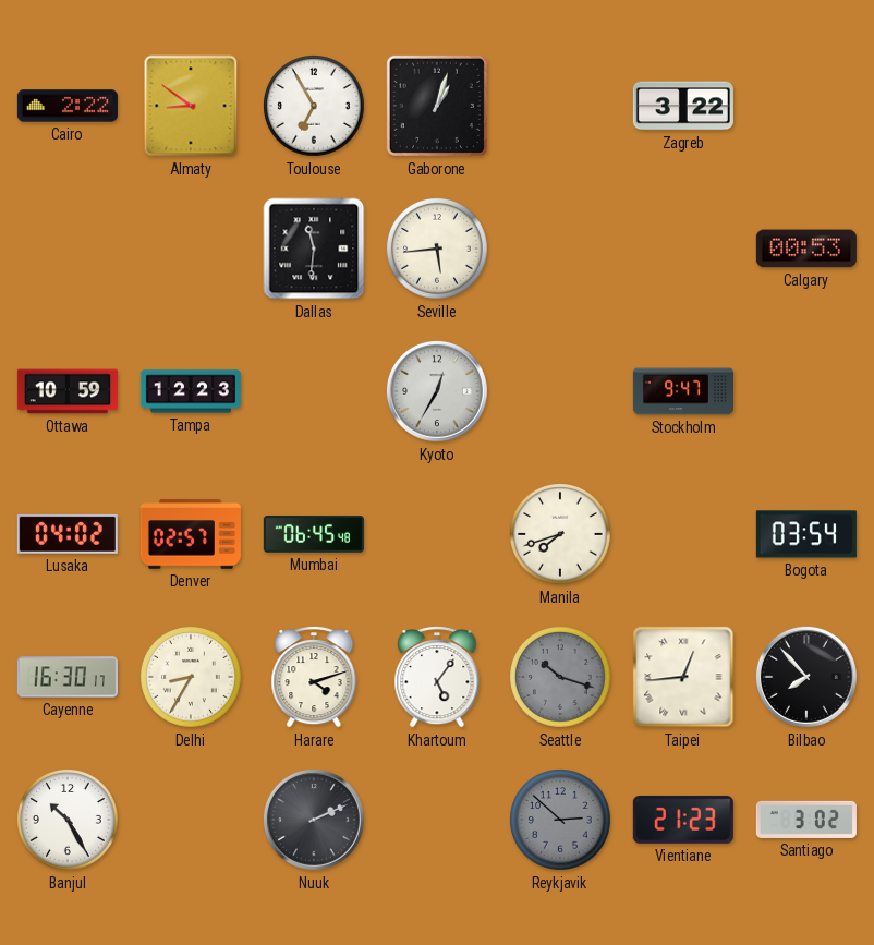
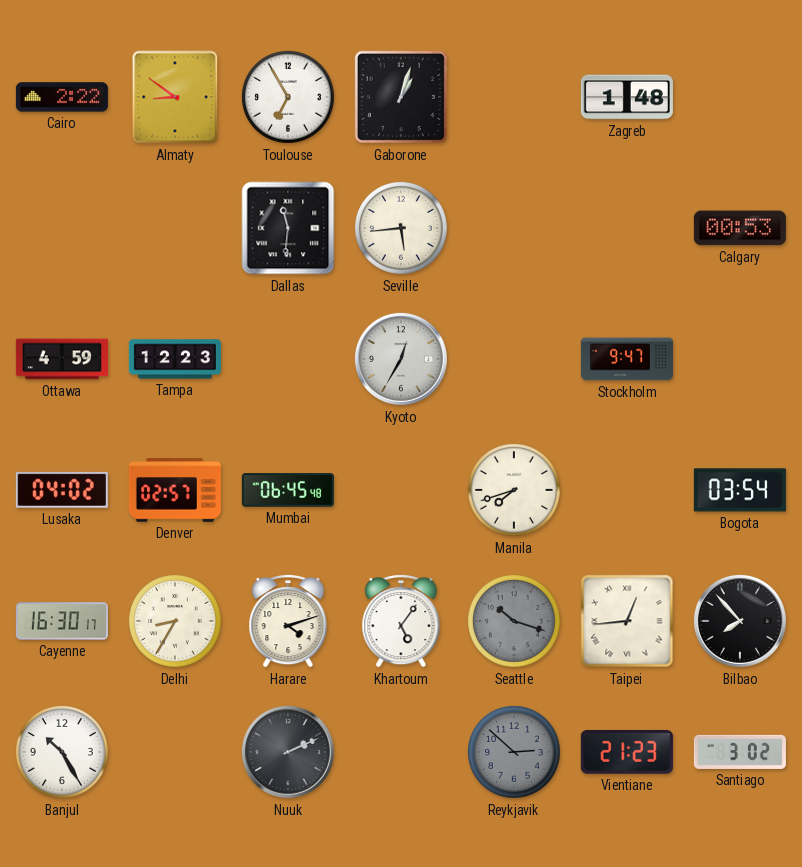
Zagreb: 3:22 -> 1:48
Ottawa: 10:59 -> 4:59
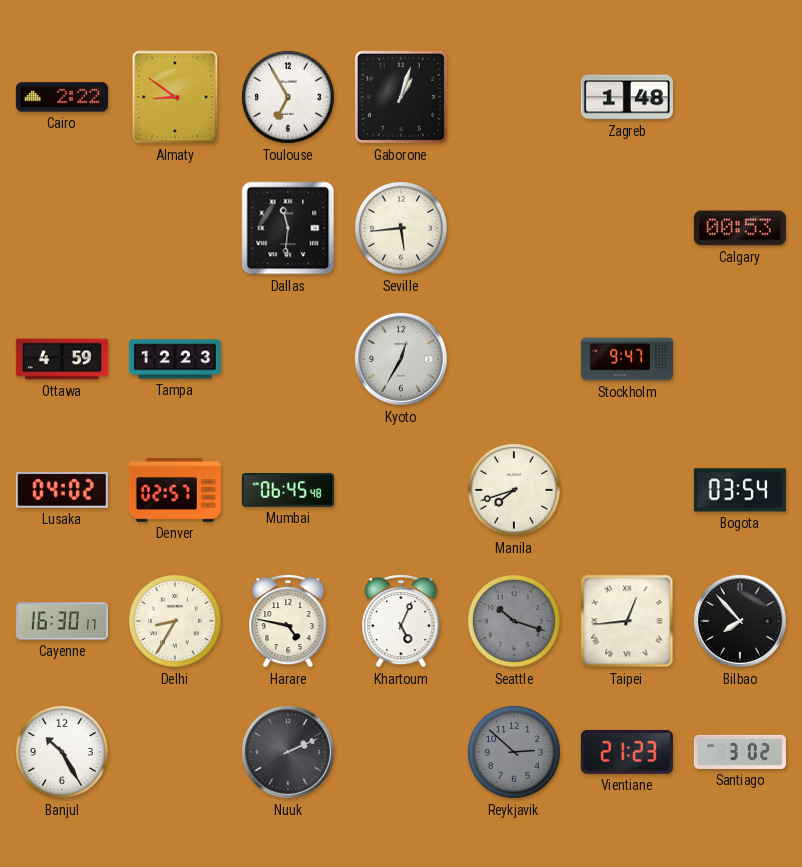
Harare: 4:12 -> 4:47
Khartoum: 5:06 -> 5:04
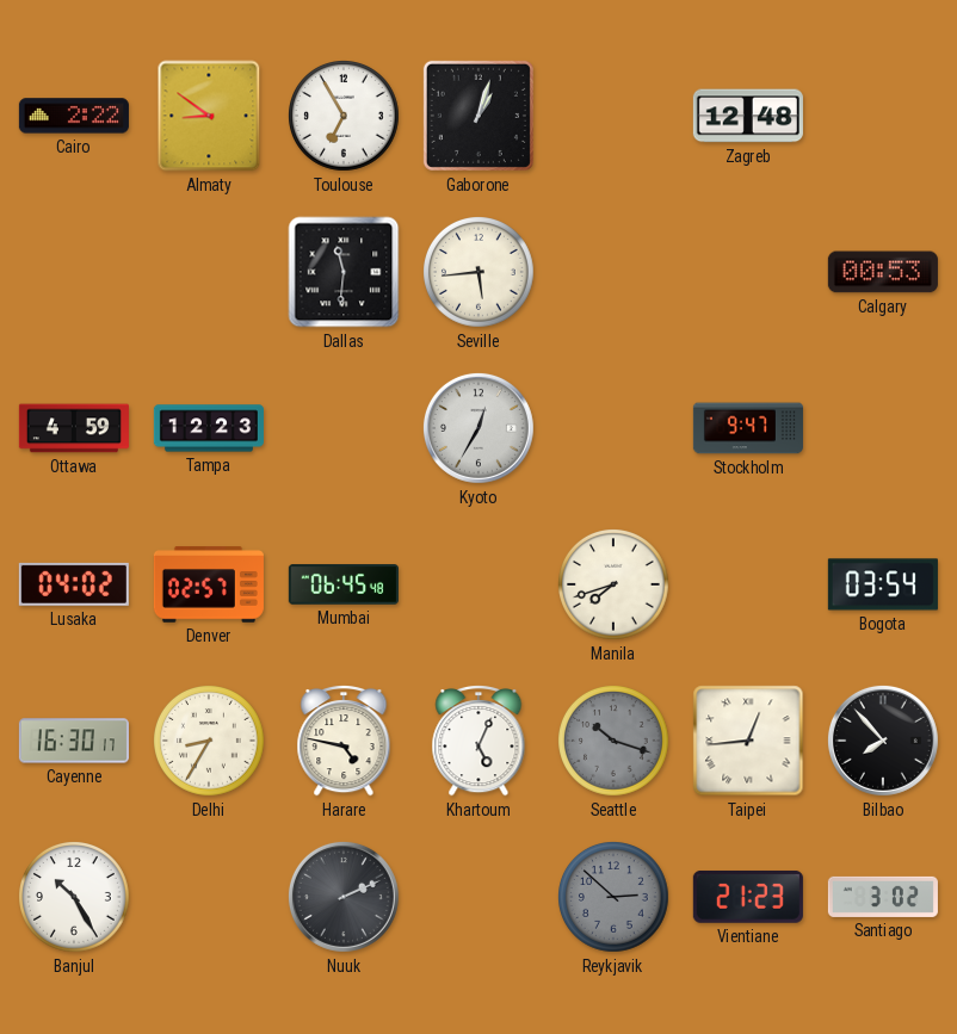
Zagreb: 1:48 -> 12:48
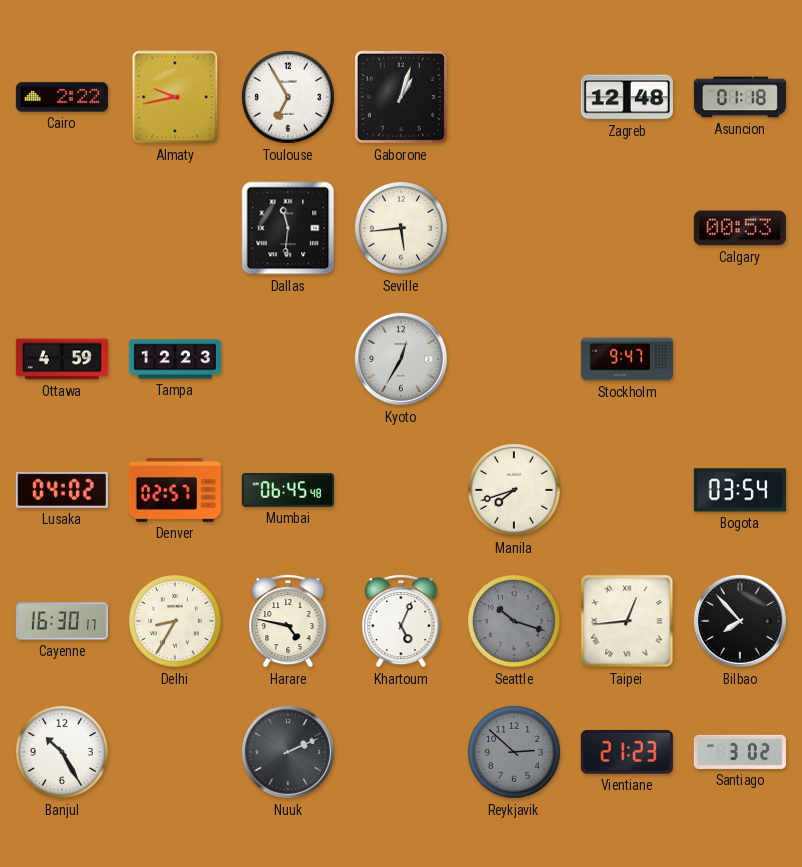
Almaty: 8:51 -> 9:43
Asuncion: none -> 01:18
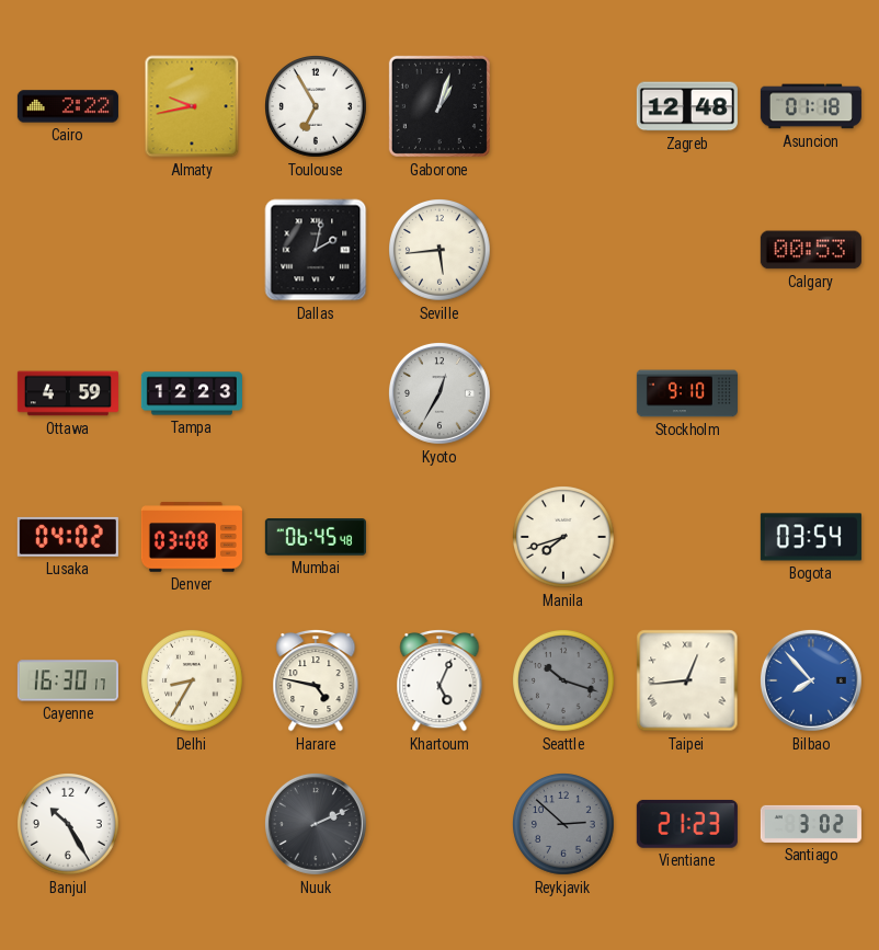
Dallas: 11:31 -> 2:02
Stockholm: 9:47 -> 9:10
Denver: 02:57 -> 03:08
Bilbao dial: black -> blue
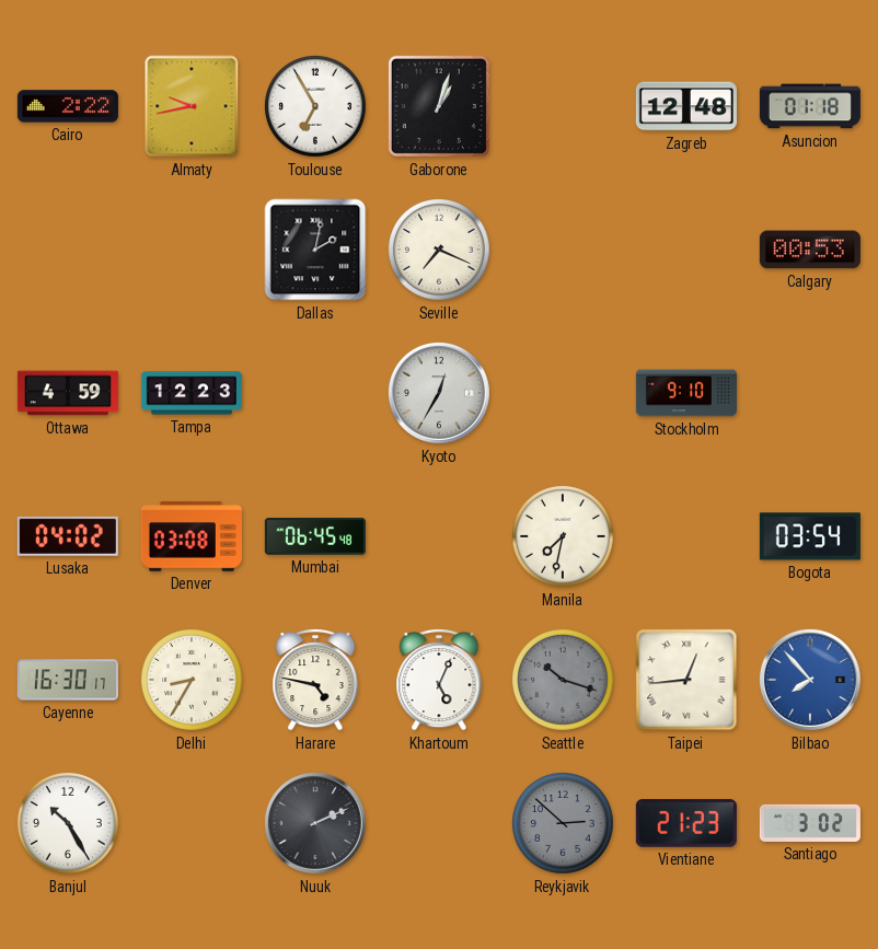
Seville: 5:44 -> 7:19
Manila: 7:42 -> 7:32
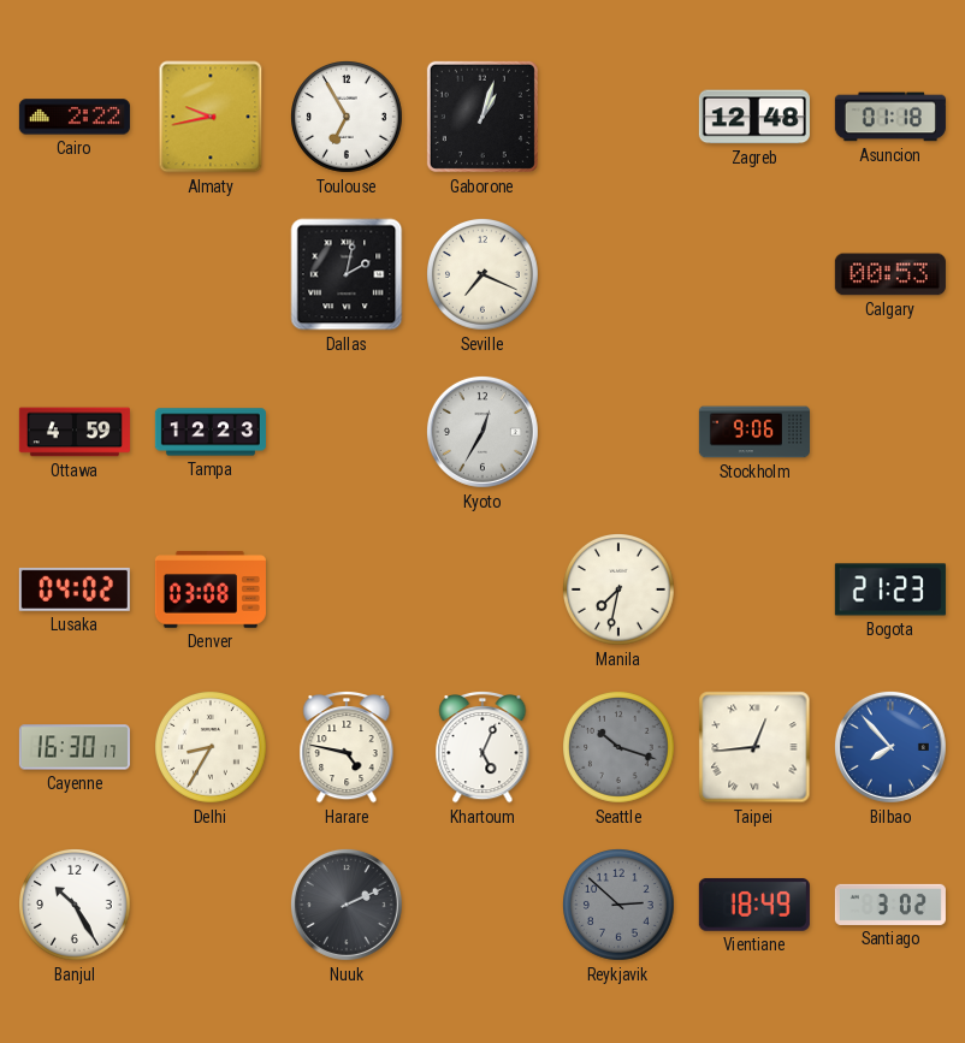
Stockholm: 9:10 -> 9:06
Mumbai: 06:45 -> none
Bogota: 03:54 -> 21:23
Vientiane: 21:23 -> 18:49
